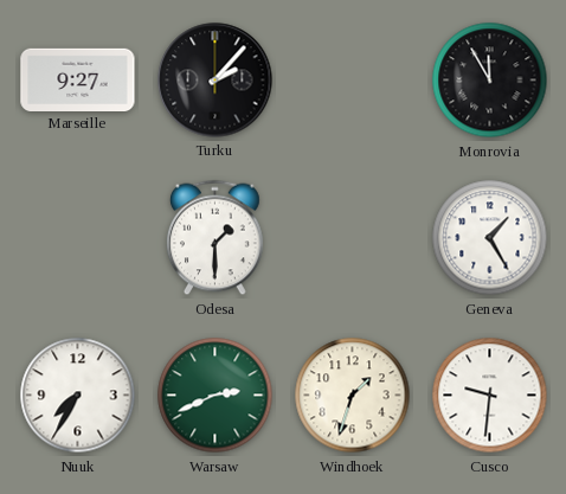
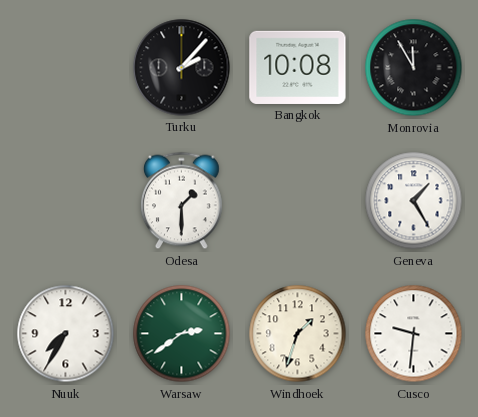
Marseille: 9:27 -> none
Bangkok: none -> 10:08
Warsaw: 2:41 -> 2:39
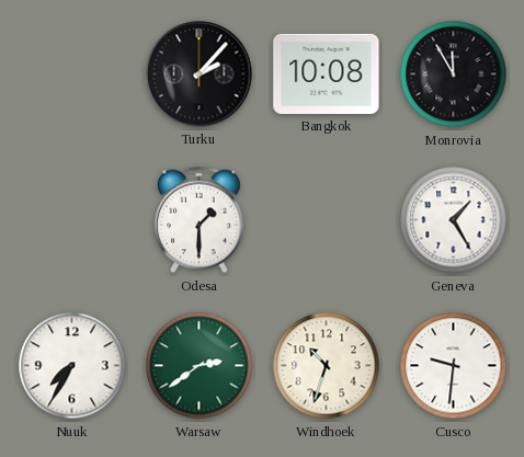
Windhoek: 1:33 -> 10:33
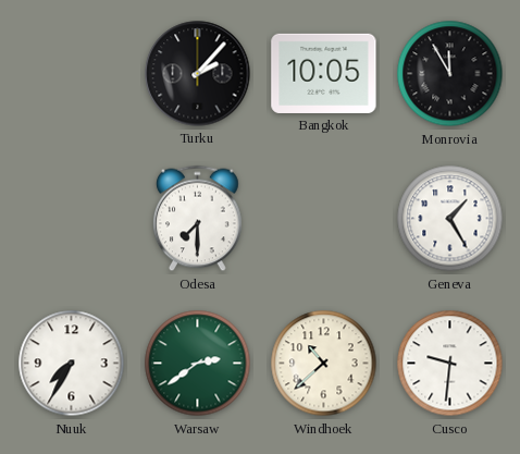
Bangkok: 10:08 -> 10:05
Odesa: 1:30 -> 7:30
Windhoek: 10:33 -> 10:38
